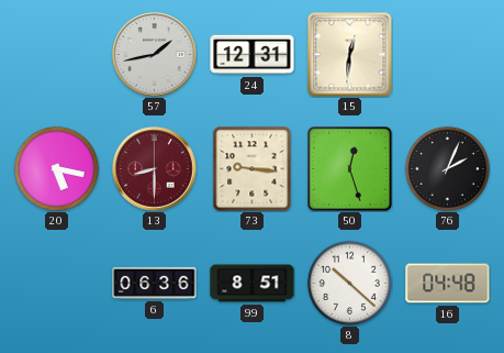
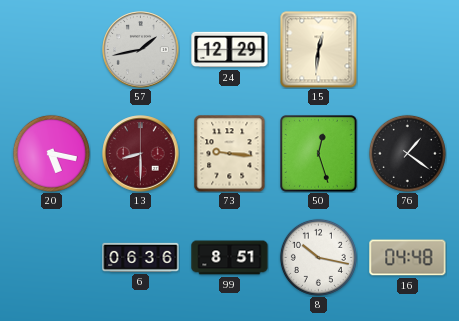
24: 12:31 -> 12:29
76: 2:04 -> 1:21
8: 10:22 -> 10:17
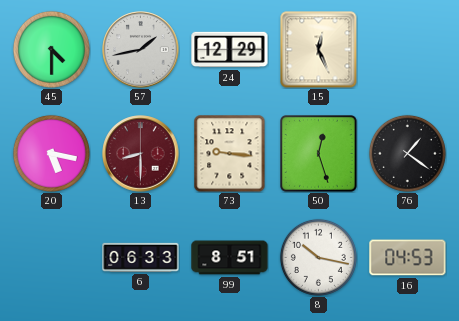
45: none -> 4:30
15: 12:31 -> 12:26
6: 06:36 -> 06:33
16: 04:48 -> 04:53
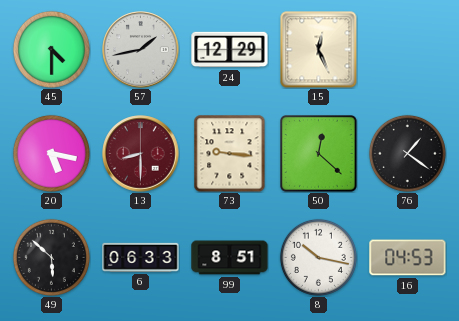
50: 12:27 -> 12:22
49: none -> 5:52
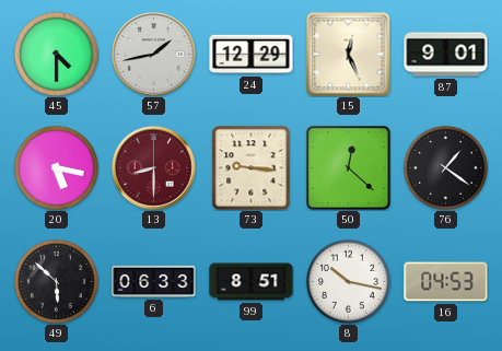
87: none -> 9:01
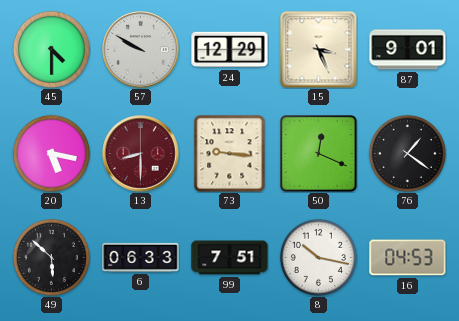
57: 1:43 -> 9:50
15: 12:26 -> 3:26
50: 12:22 -> 12:19
99: 8:51 -> 7:51
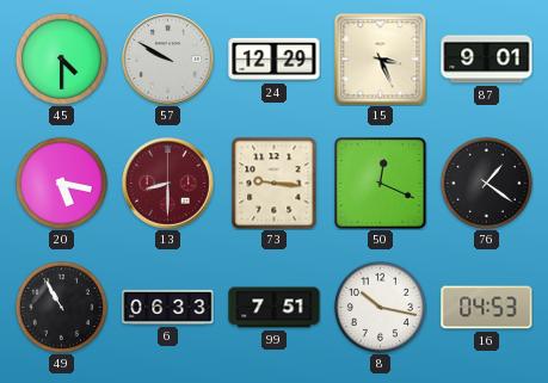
49: 5:52 -> 10:55
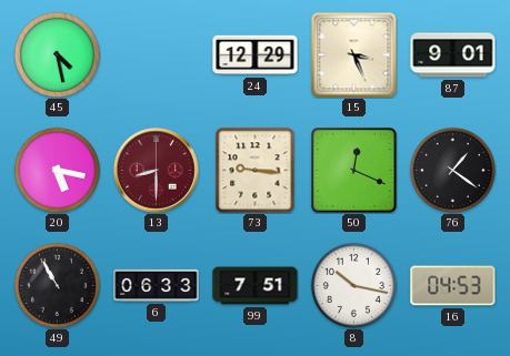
45: 4:30 -> 4:28
57: 9:50 -> none
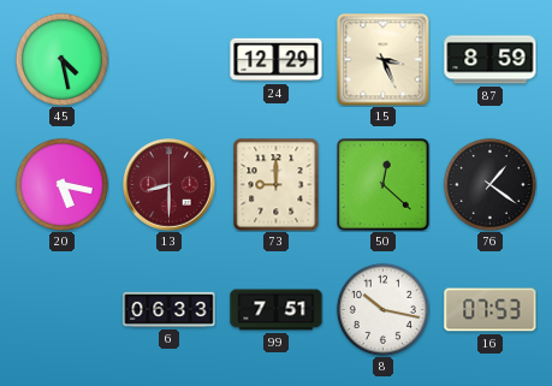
87: 9:01 -> 8:59
73: 9:16 -> 9:00
50: 12:19 -> 12:22
49: 10:55 -> none
16: 04:53 -> 07:53
